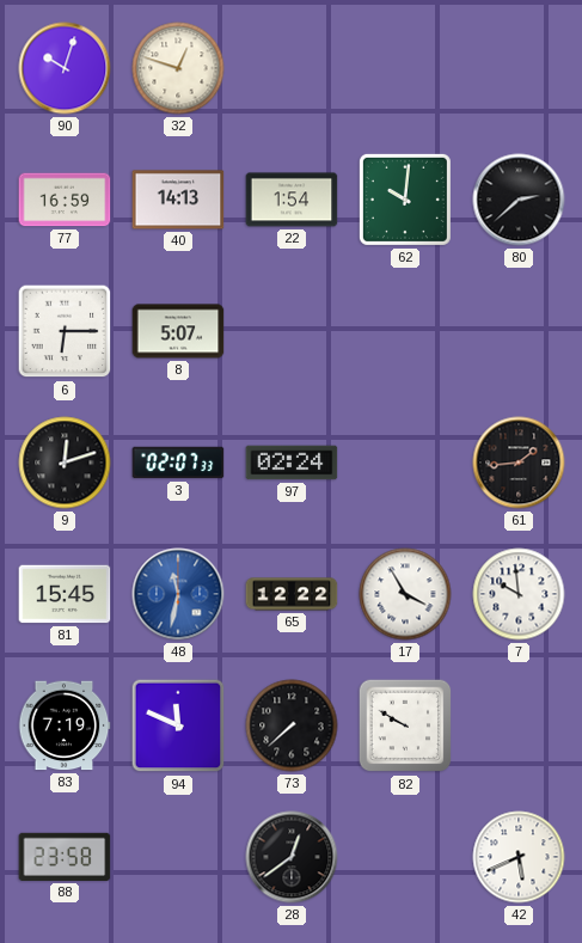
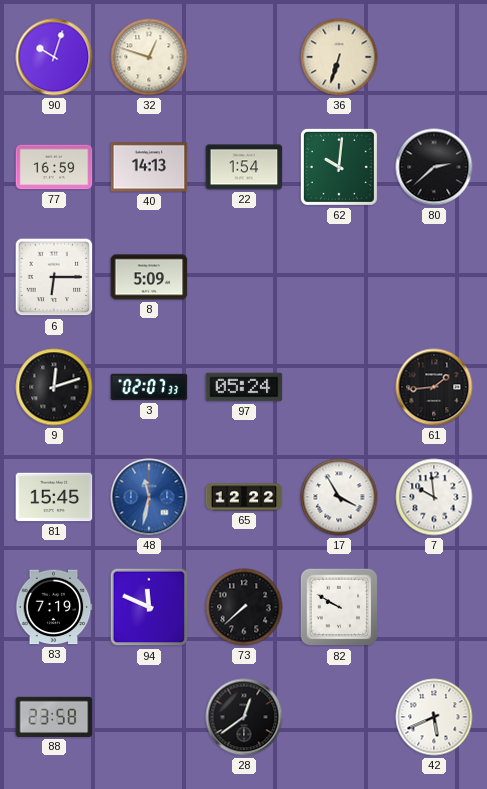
36: none -> 6:33
8: 5:07 -> 5:09
97: 02:24 -> 05:24
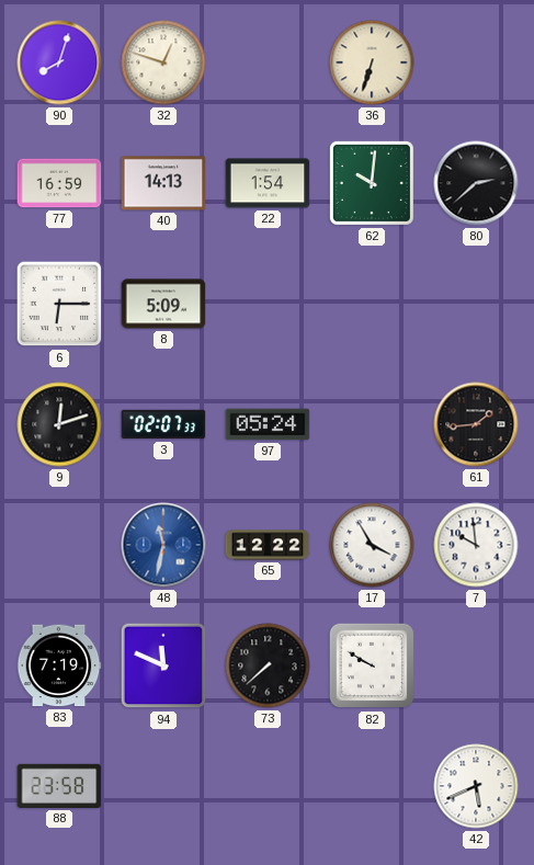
90: 10:03 -> 8:03
81: 15:45 -> none
28: 12:39 -> none
